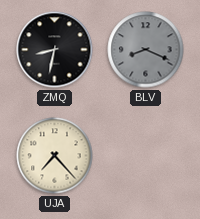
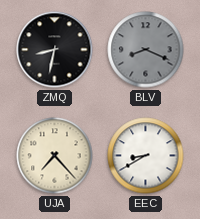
EEC: none -> 8:40
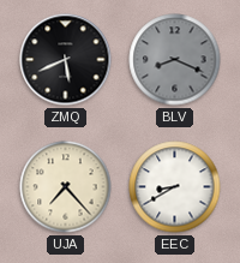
ZMQ: 8:32 -> 5:41
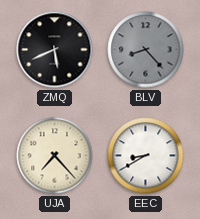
BLV: 8:19 -> 8:23
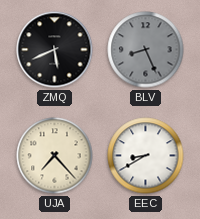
BLV: 8:23 -> 8:26
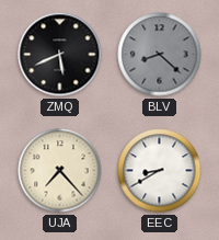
BLV: 8:26 -> 8:22
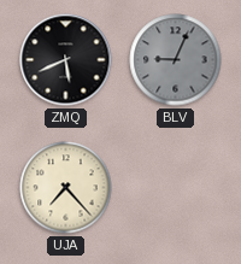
BLV: 8:22 -> 9:04
EEC: 8:40 -> none
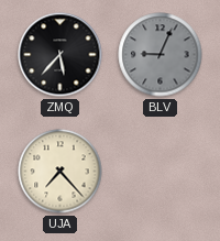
ZMQ: 5:41 -> 5:37
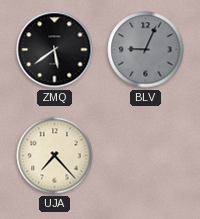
ZMQ: 5:37 -> 5:39
